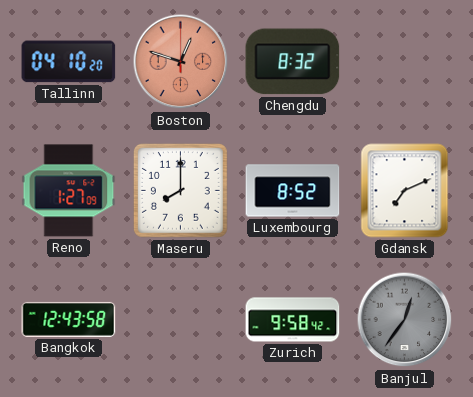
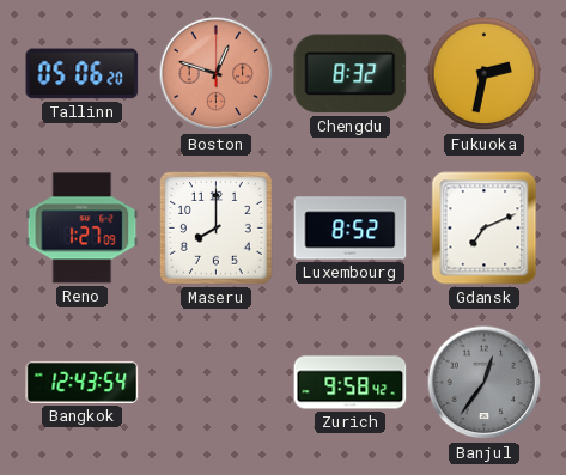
Tallinn: 04:10 -> 05:06
Fukuoka: none -> 2:32
Bangkok: 12:43:58 -> 12:43:54
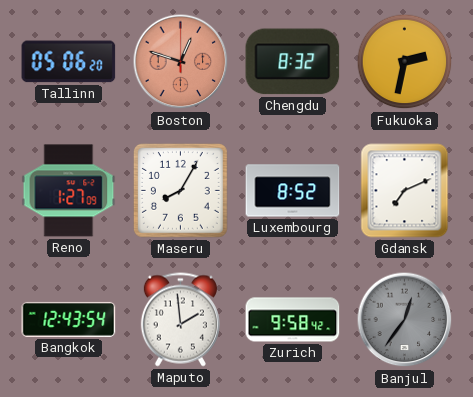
Maseru: 8:00 -> 8:05
Maputo: none -> 1:59
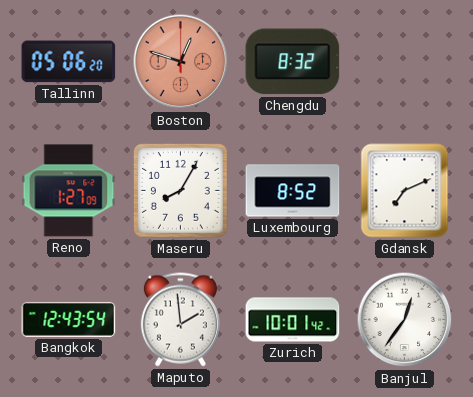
Fukuoka: 2:32 -> none
Zurich: 9:58 -> 10:01
Banjul dial: grey -> white
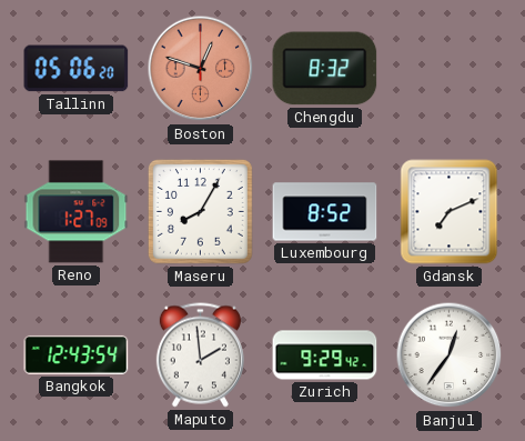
Zurich: 10:01 -> 9:29
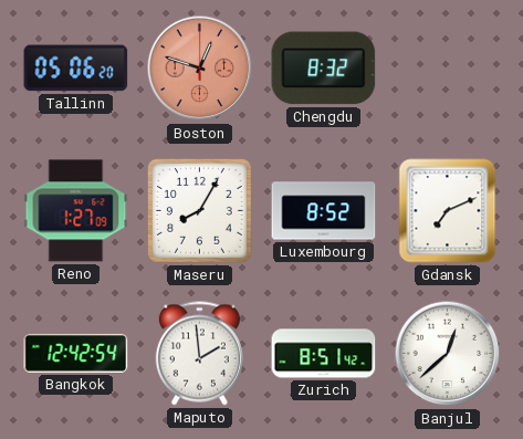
Bangkok: 12:43 -> 12:42
Zurich: 9:29 -> 8:51
Banjul: 12:36 -> 12:38
